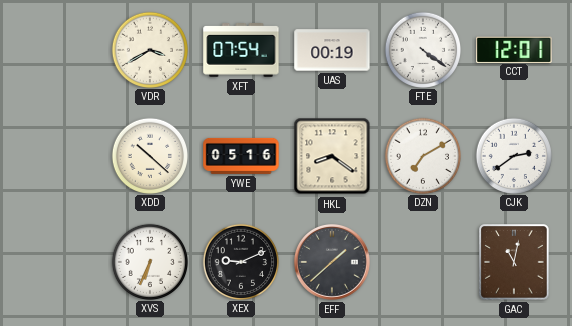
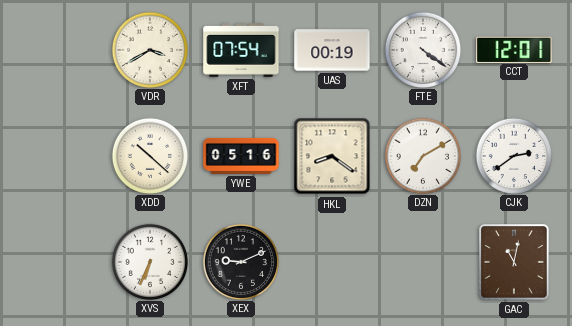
EFF: 1:38 -> none
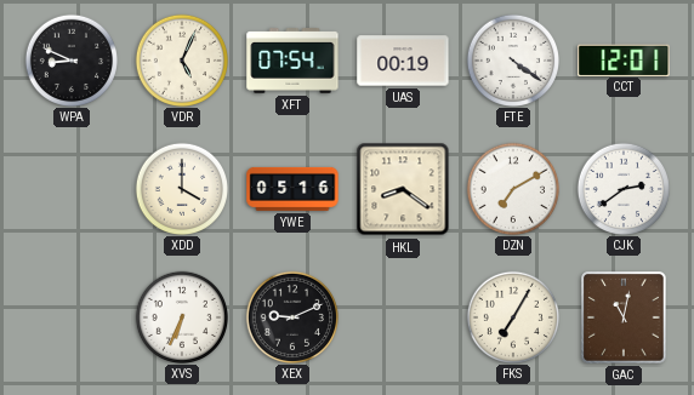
WPA: none -> 8:49
VDR: 3:40 -> 5:04
XDD: 10:22 -> 4:00
FKS: none -> 7:05
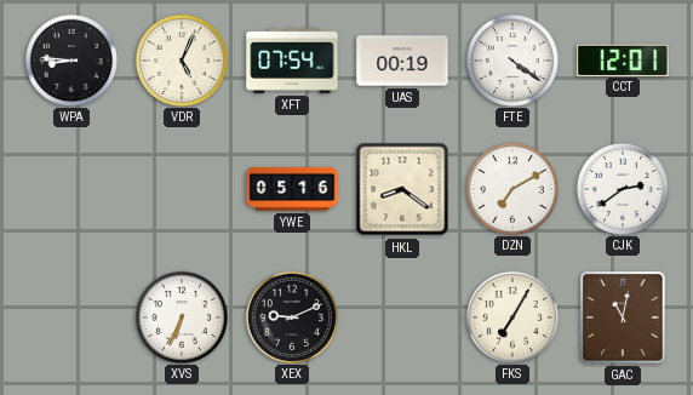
WPA: 8:49 -> 8:46
XDD: 4:00 -> none
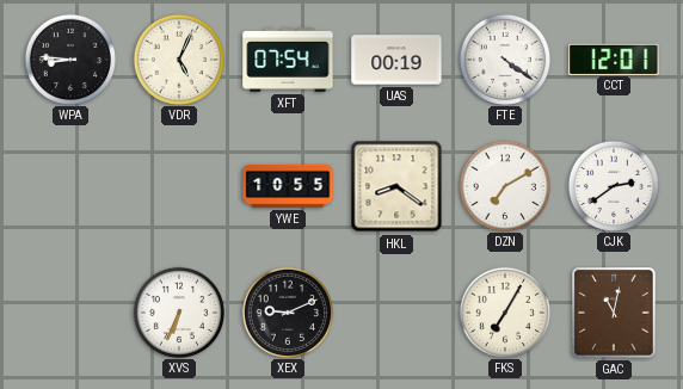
YWE: 05:16 -> 10:55
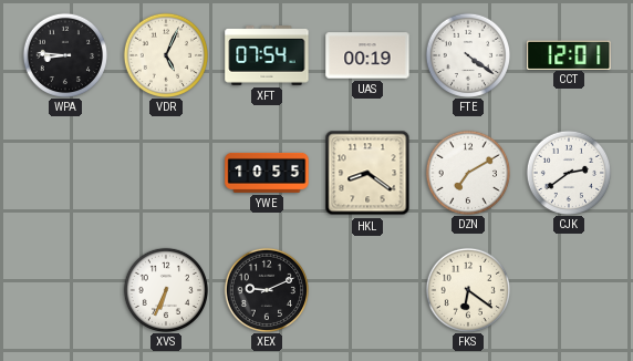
FKS: 7:05 -> 6:21
GAC: 11:02 -> none
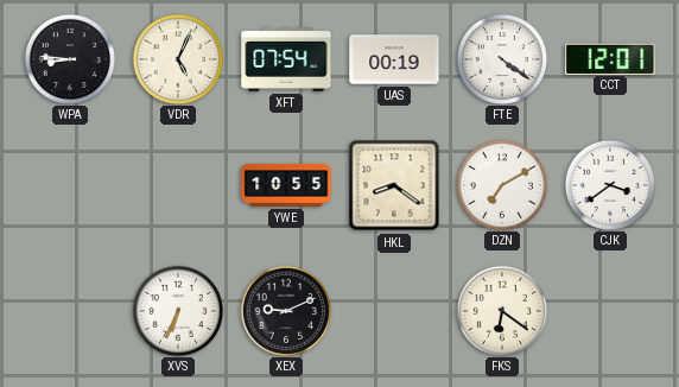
CJK: 2:39 -> 3:39
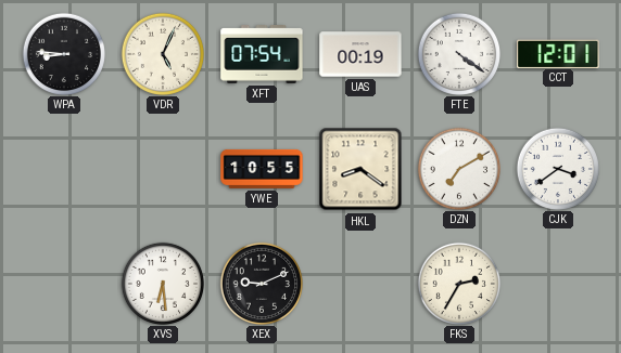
XVS: 6:34 -> 6:29
FKS: 6:21 -> 2:35
